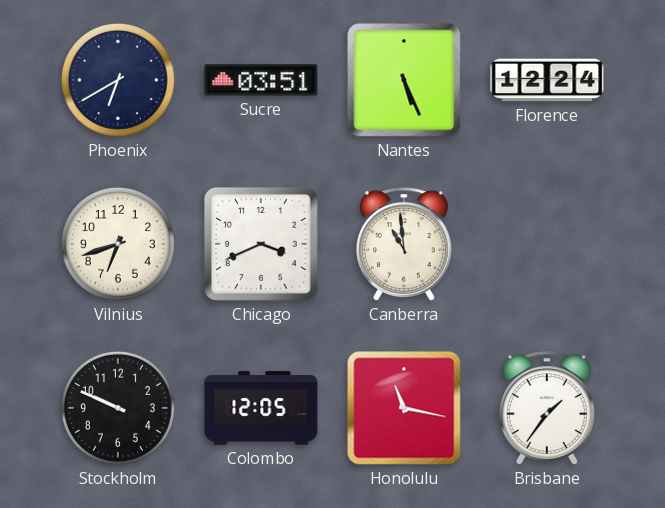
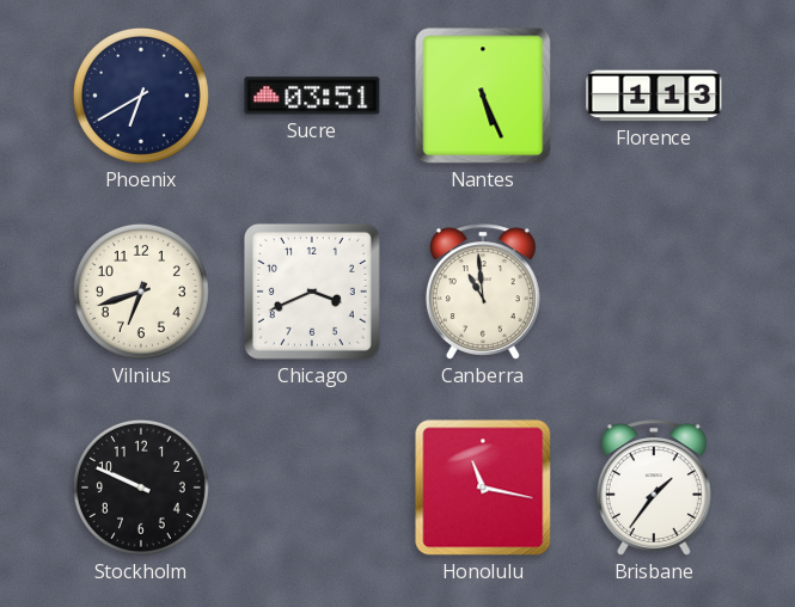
Florence: 12:24 -> 1:13
Colombo: 12:05 -> none
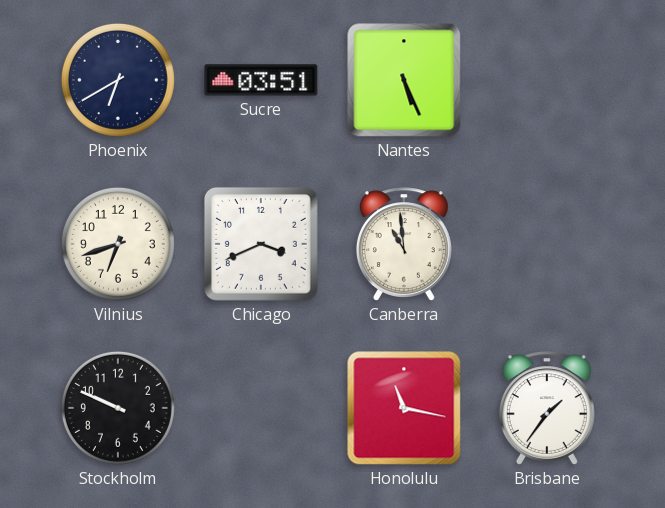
Florence: 1:13 -> none
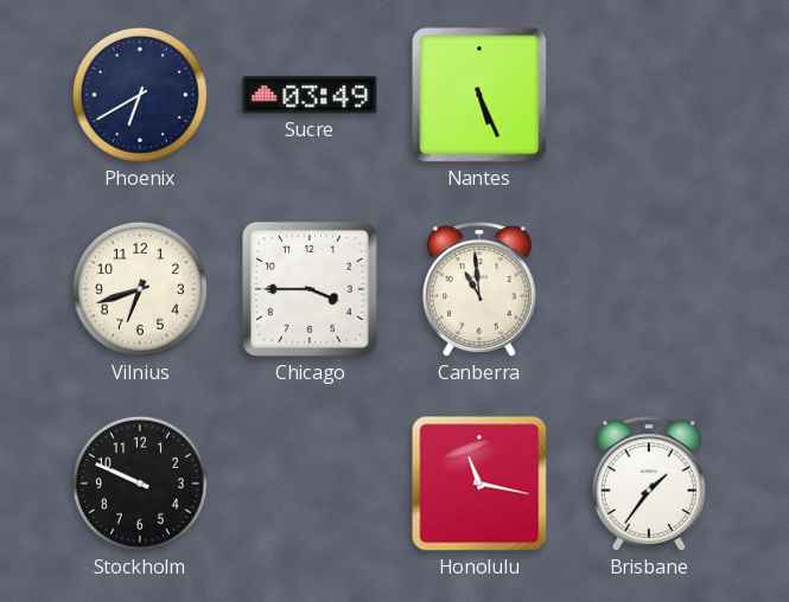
Sucre: 03:51 -> 03:49
Chicago: 3:41 -> 3:45
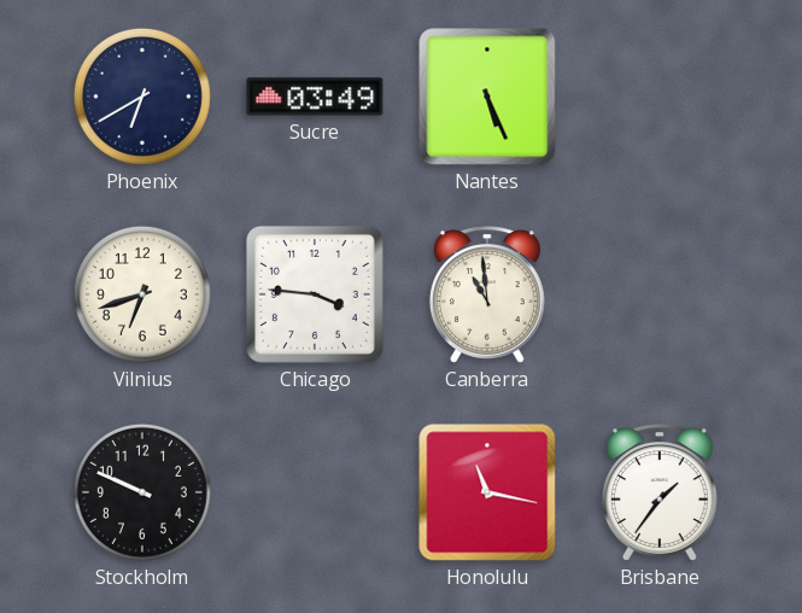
Chicago: 3:45 -> 3:46
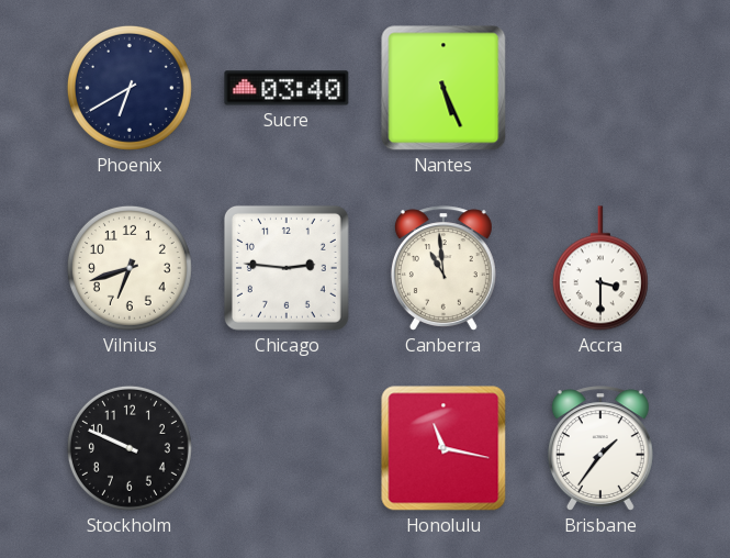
Sucre: 03:49 -> 03:40
Chicago: 3:46 -> 2:46
Accra: none -> 3:30
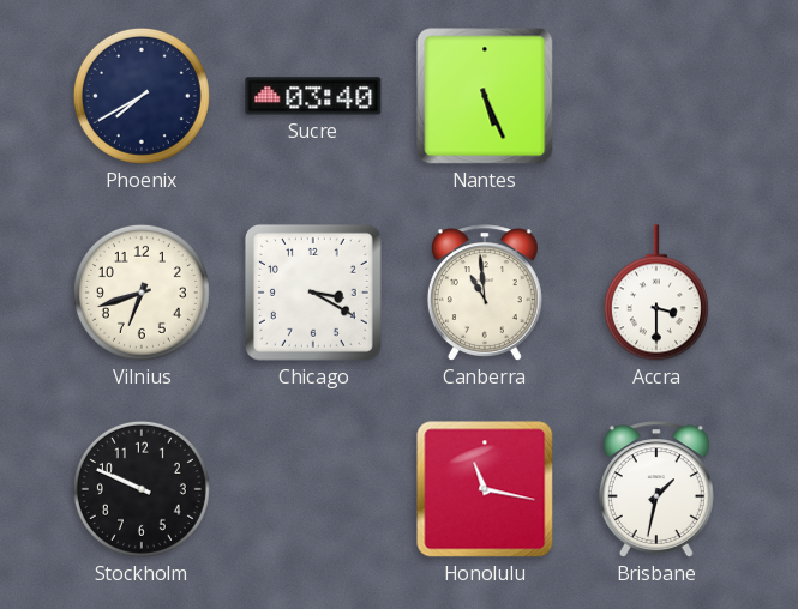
Phoenix: 6:40 -> 7:40
Chicago: 2:46 -> 3:20
Brisbane: 1:36 -> 1:32
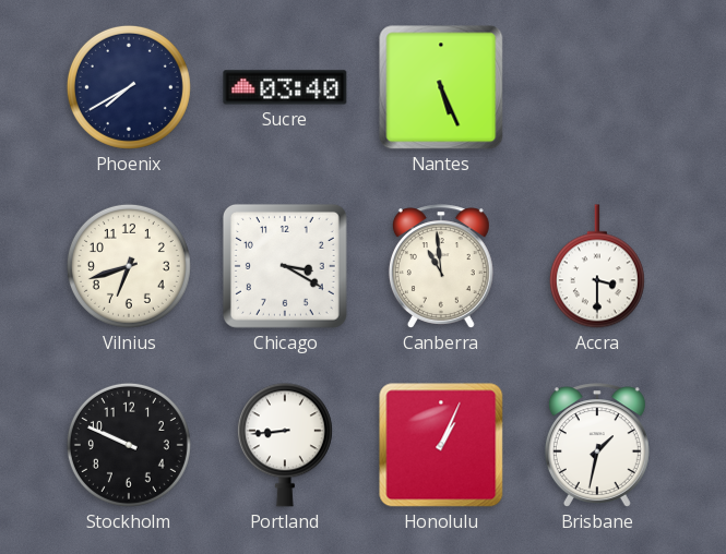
Portland: none -> 8:44
Honolulu: 11:17 -> 1:04
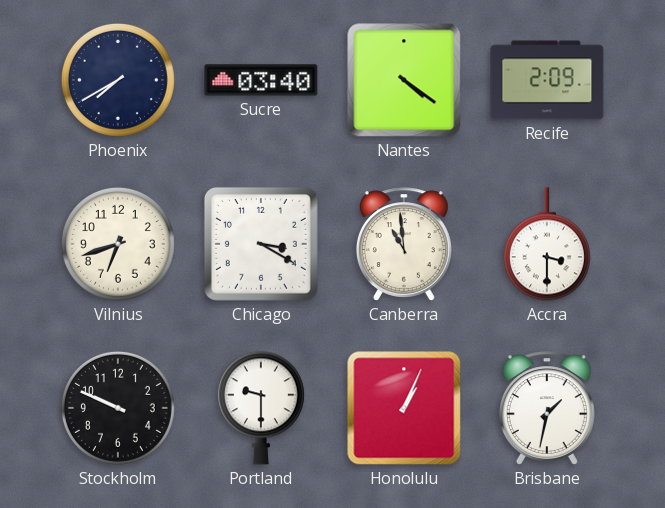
Nantes: 5:26 -> 4:21
Recife: none -> 2:09
Portland: 8:44 -> 9:30
